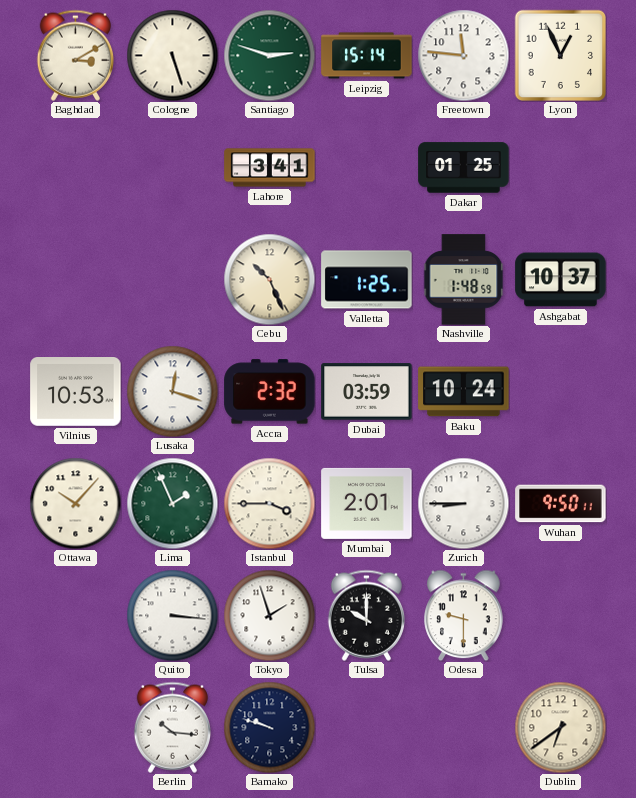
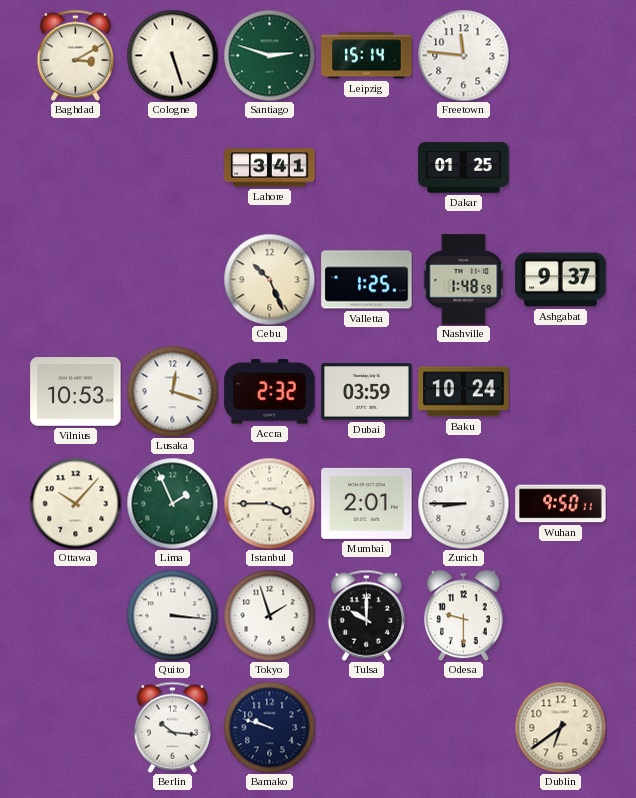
Lyon: 12:56 -> none
Ashgabat: 10:37 -> 9:37
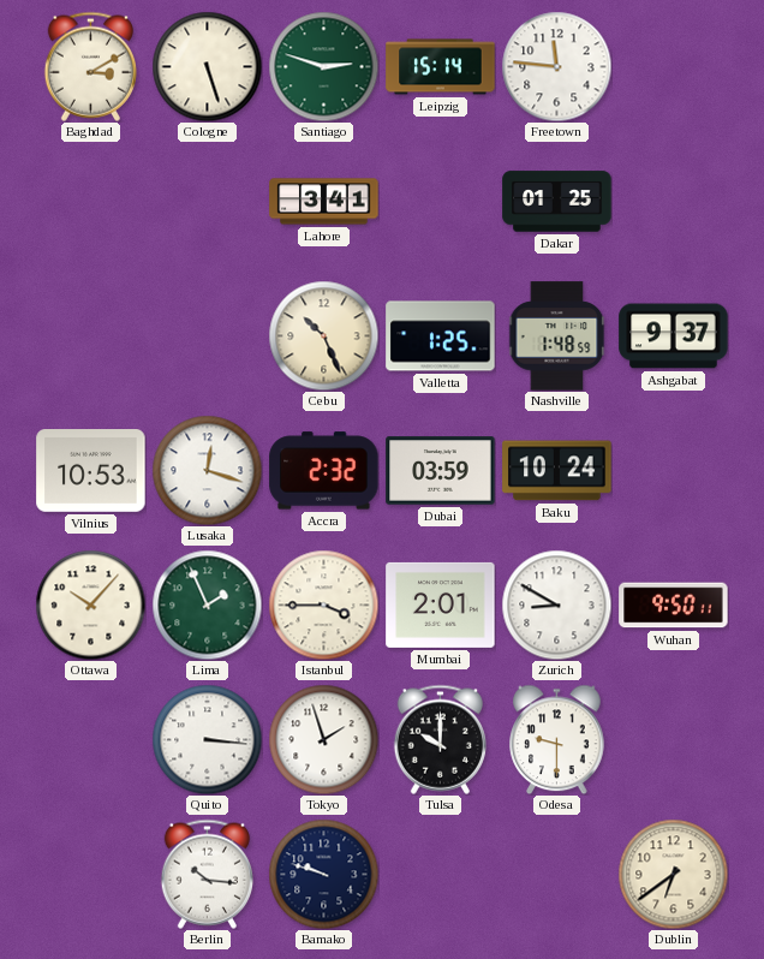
Zurich: 8:45 -> 8:50
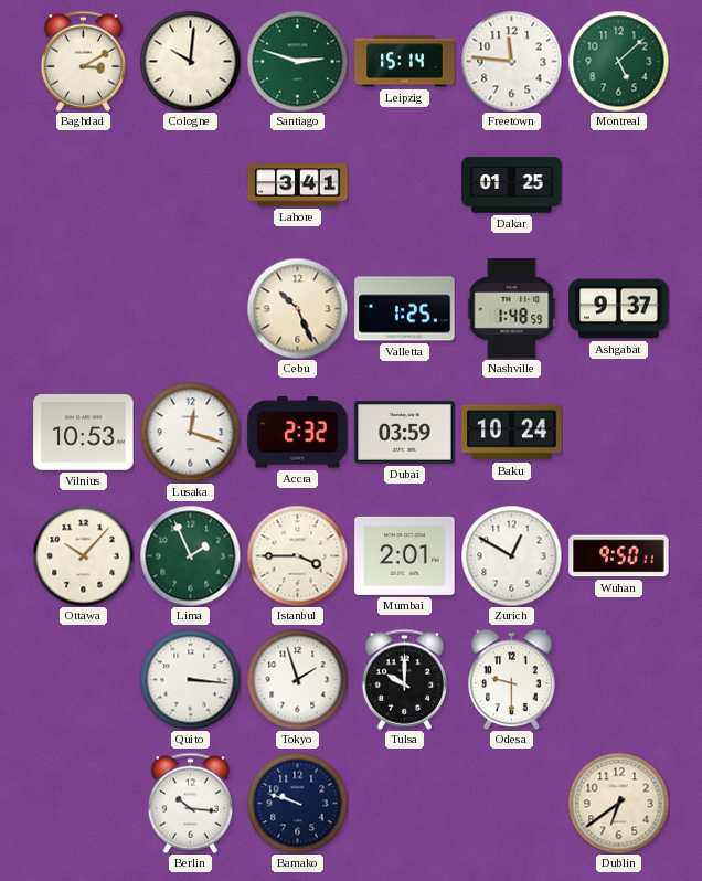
Cologne: 5:27 -> 10:01
Montreal: none -> 5:08
Zurich: 8:50 -> 12:50
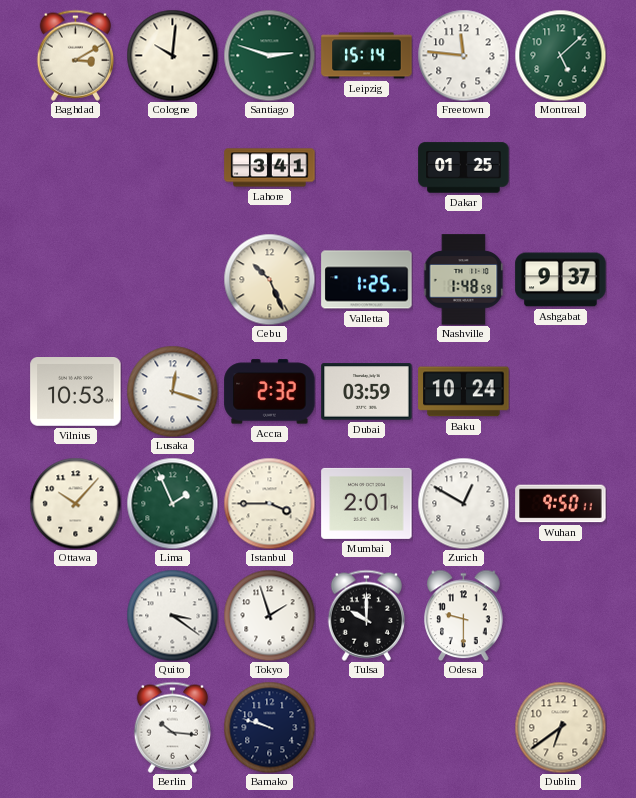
Quito: 3:16 -> 3:21
